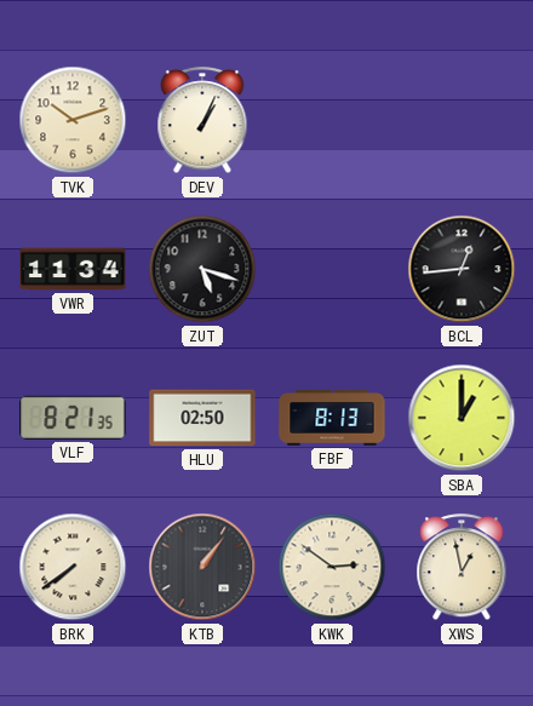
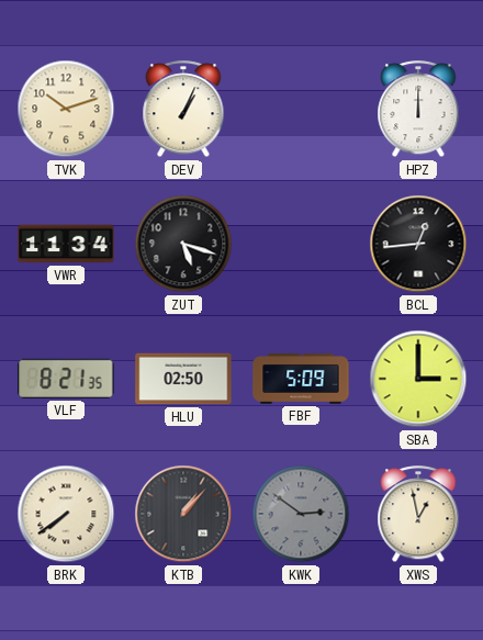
HPZ: none -> 12:00
FBF: 8:13 -> 5:09
SBA: 1:00 -> 3:00
KTB: 1:06 -> 1:07
KWK dial: cream -> grey
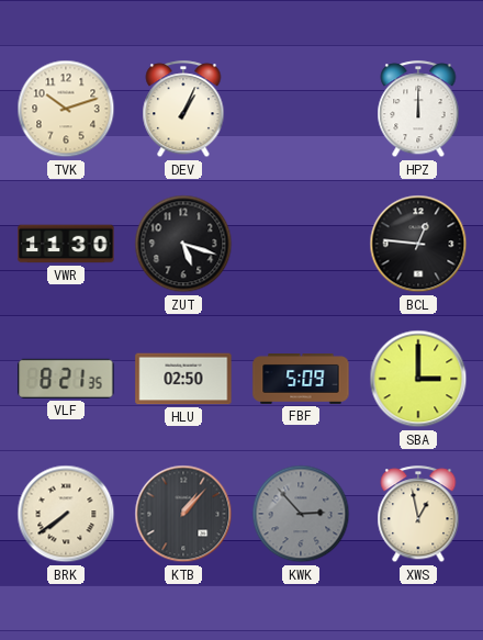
VWR: 11:34 -> 11:30
BCL: 12:44 -> 12:46
KWK: 2:51 -> 2:53
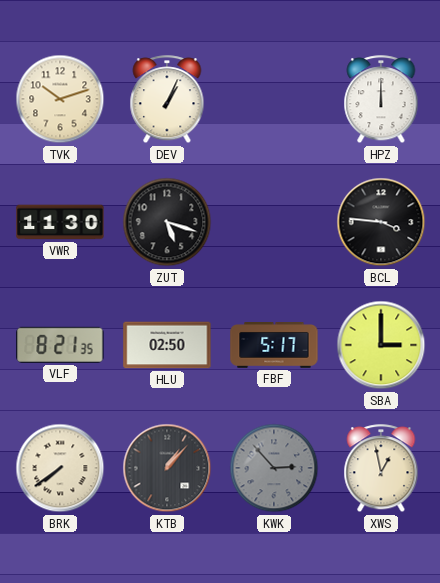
BCL: 12:46 -> 3:46
FBF: 5:09 -> 5:17
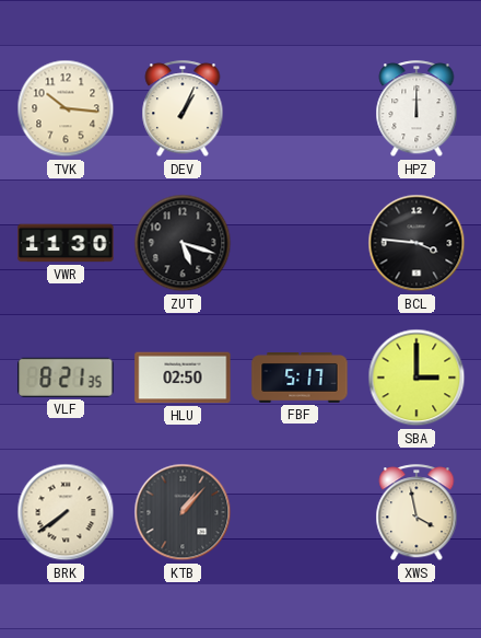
TVK: 10:12 -> 10:16
KWK: 2:53 -> none
XWS: 12:58 -> 3:58
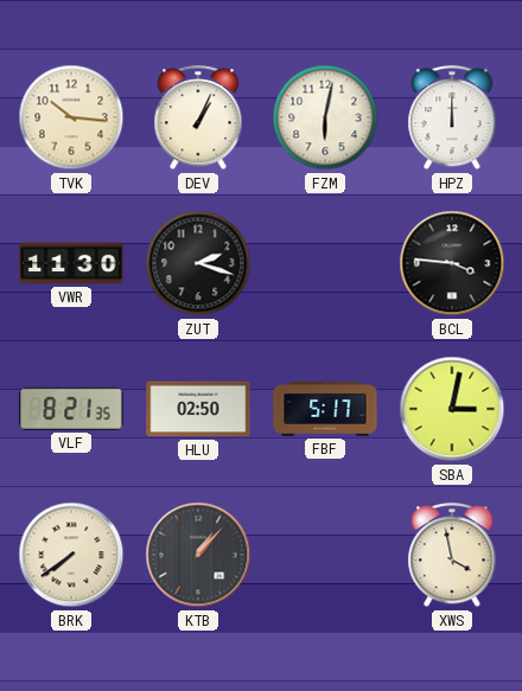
FZM: none -> 6:02
ZUT: 5:18 -> 2:18
SBA: 3:00 -> 3:02
